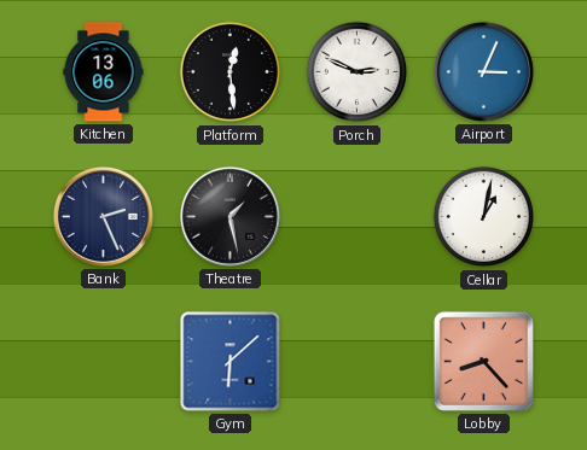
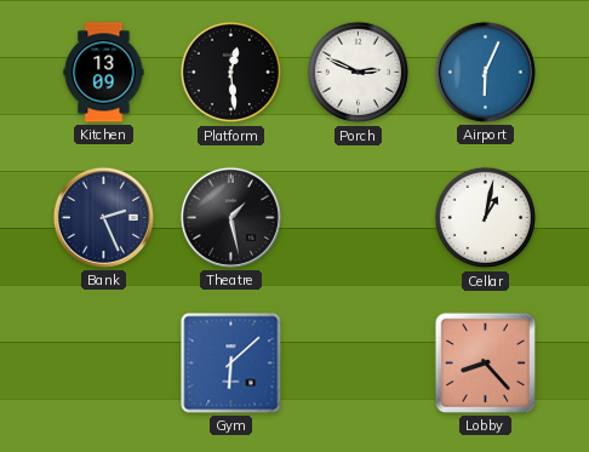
Kitchen: 13:06 -> 13:09
Airport: 3:04 -> 6:04
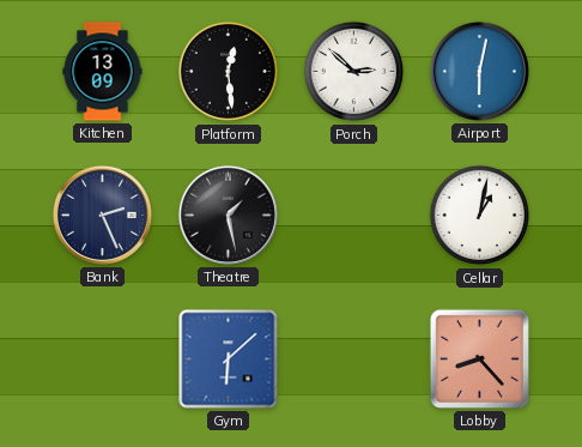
Porch: 2:49 -> 2:52
Airport: 6:04 -> 6:02
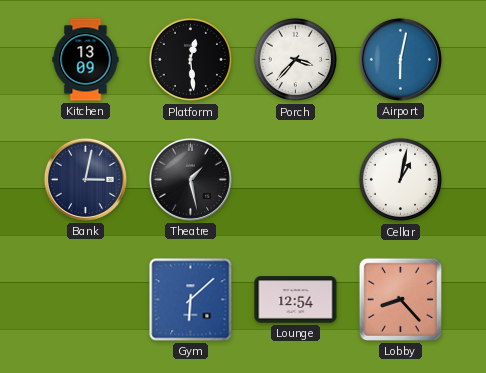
Porch: 2:52 -> 3:37
Bank: 2:26 -> 3:02
Lounge: none -> 12:54
